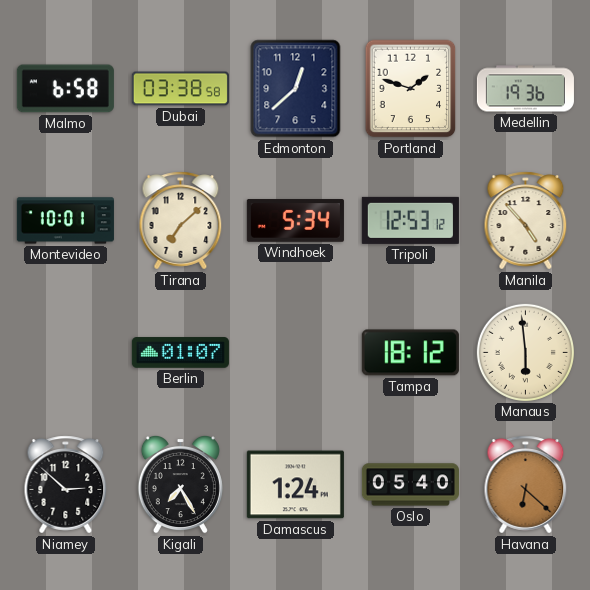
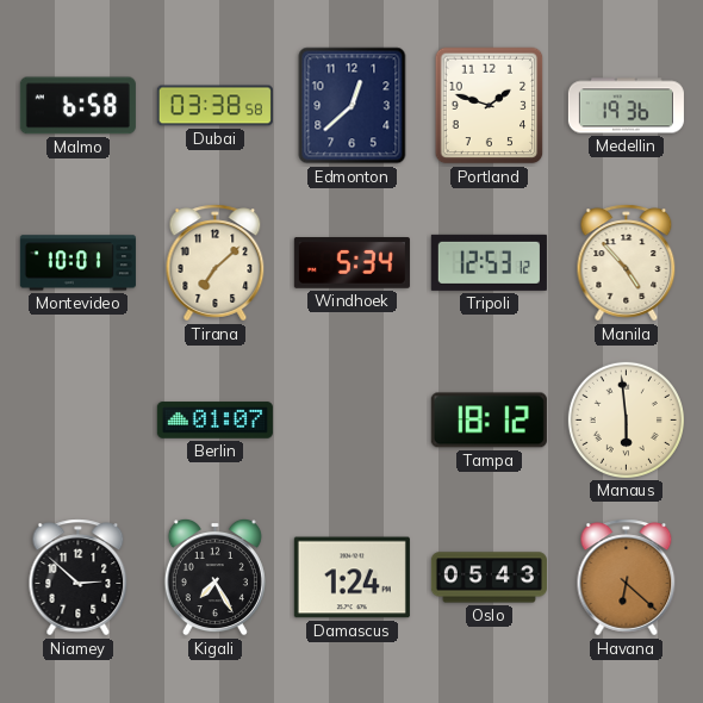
Oslo: 05:40 -> 05:43
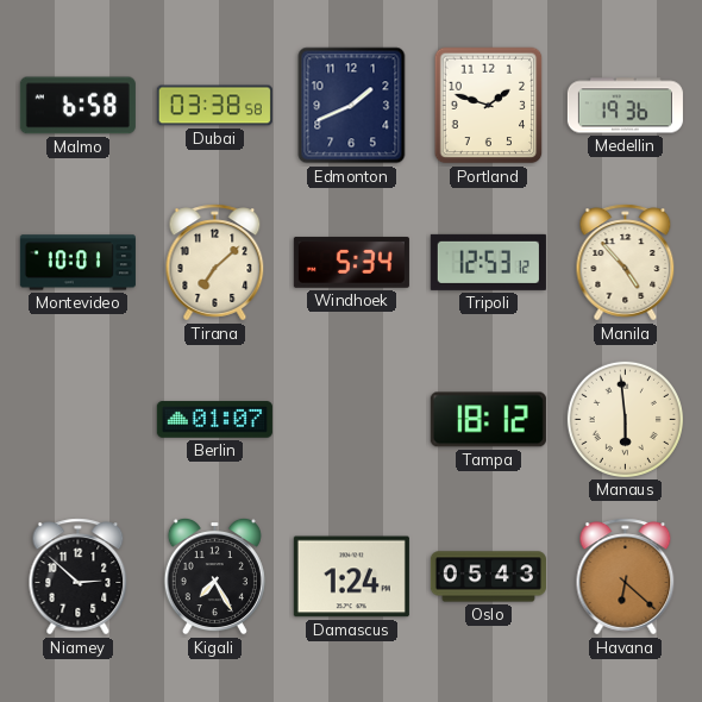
Edmonton: 12:38 -> 1:41
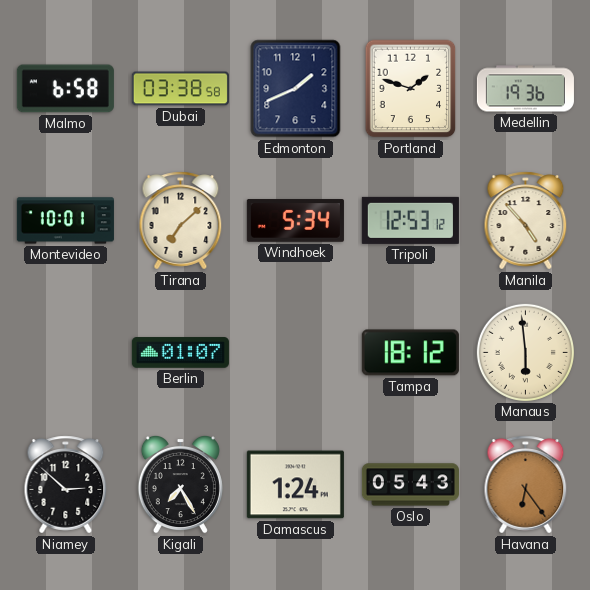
Havana: 6:22 -> 6:24
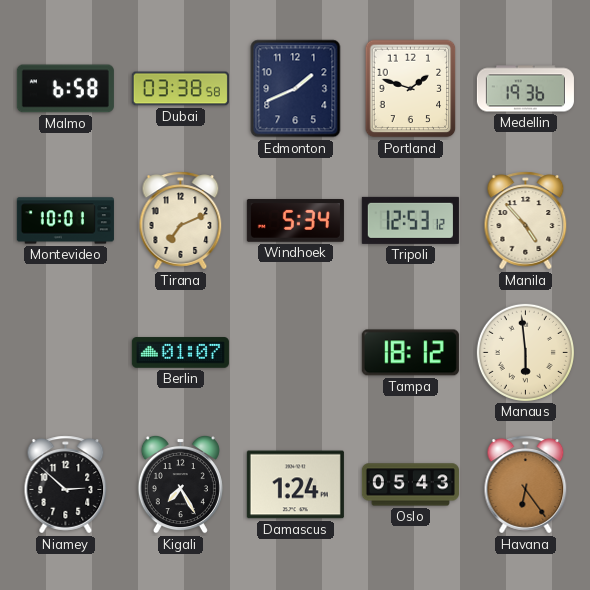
Tirana: 7:08 -> 7:11
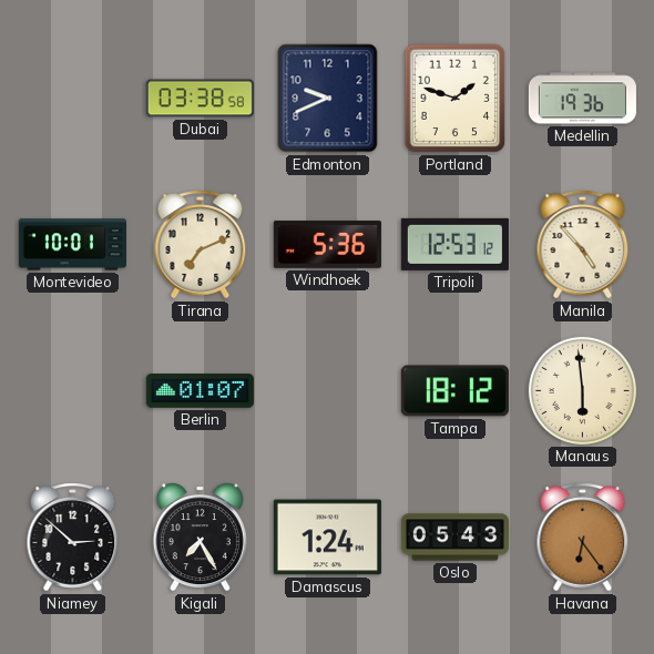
Malmo: 6:58 -> none
Edmonton: 1:41 -> 9:41
Windhoek: 5:34 -> 5:36
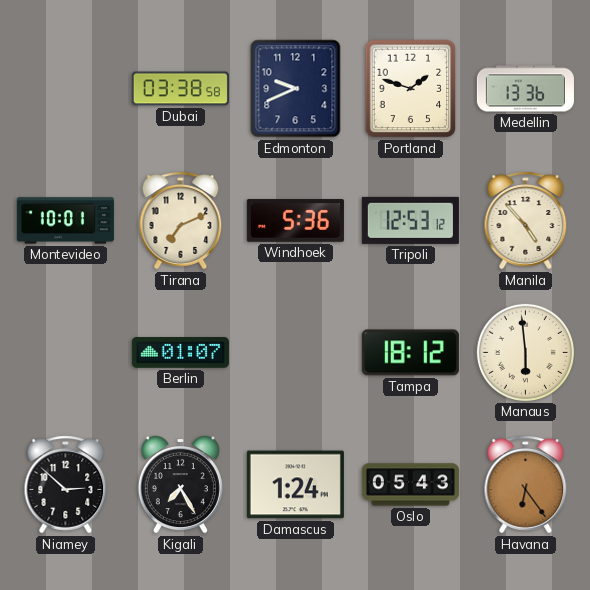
Medellin: 19:36 -> 13:36
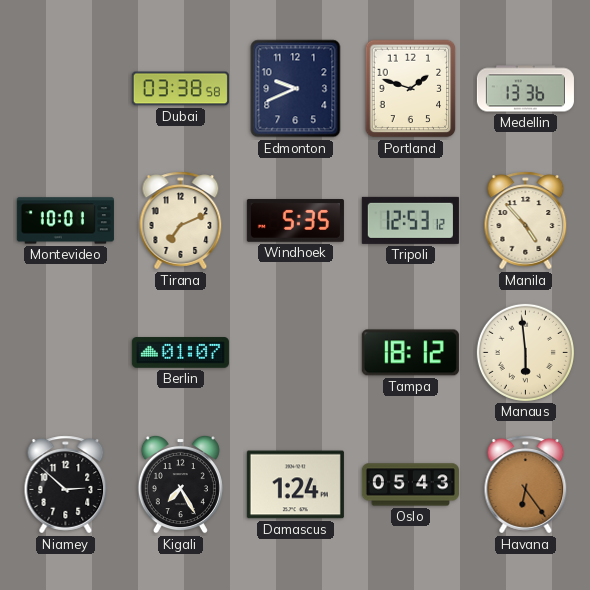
Windhoek: 5:36 -> 5:35
